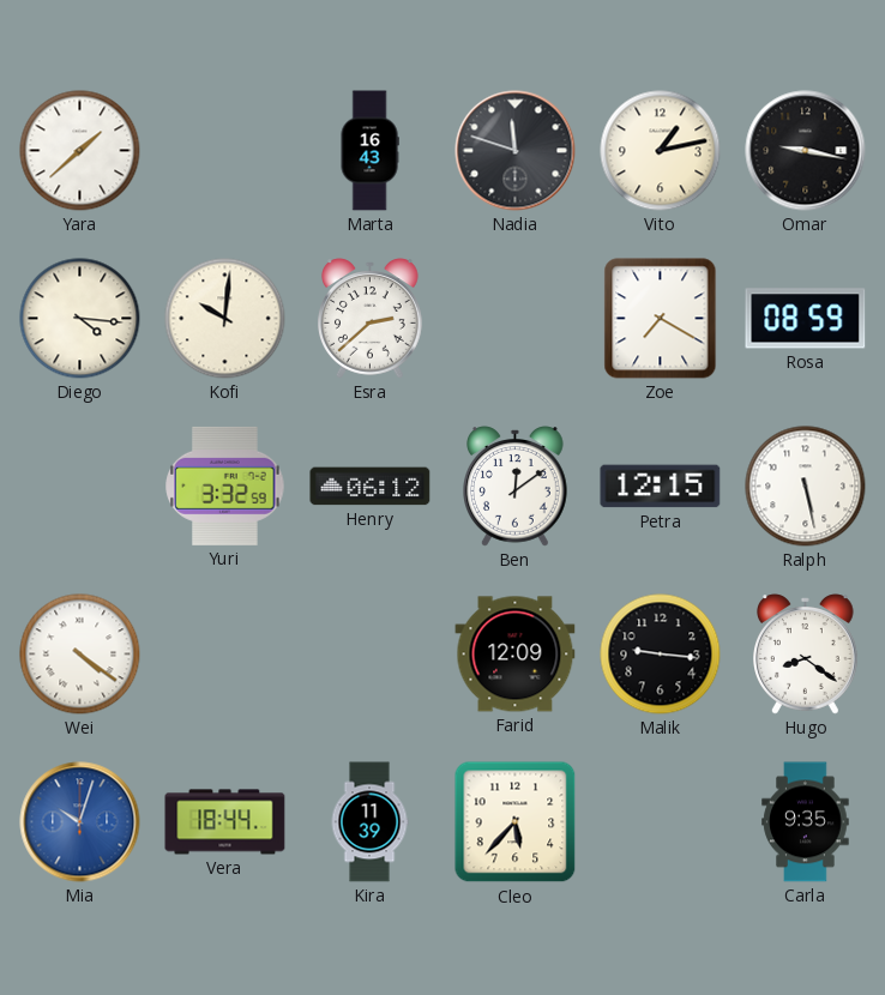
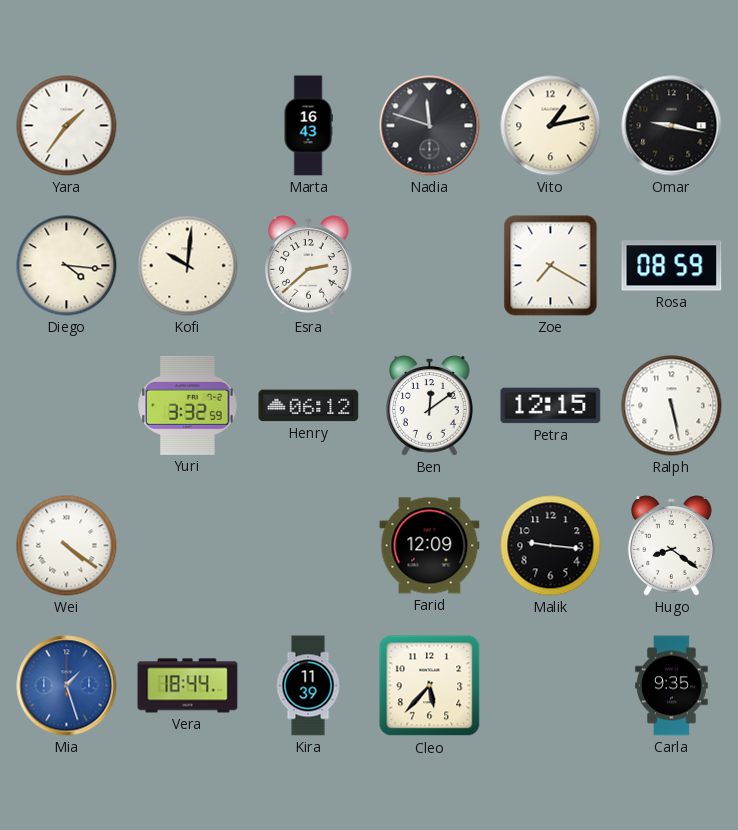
Yara: 1:38 -> 1:36
Mia: 10:03 -> 1:27
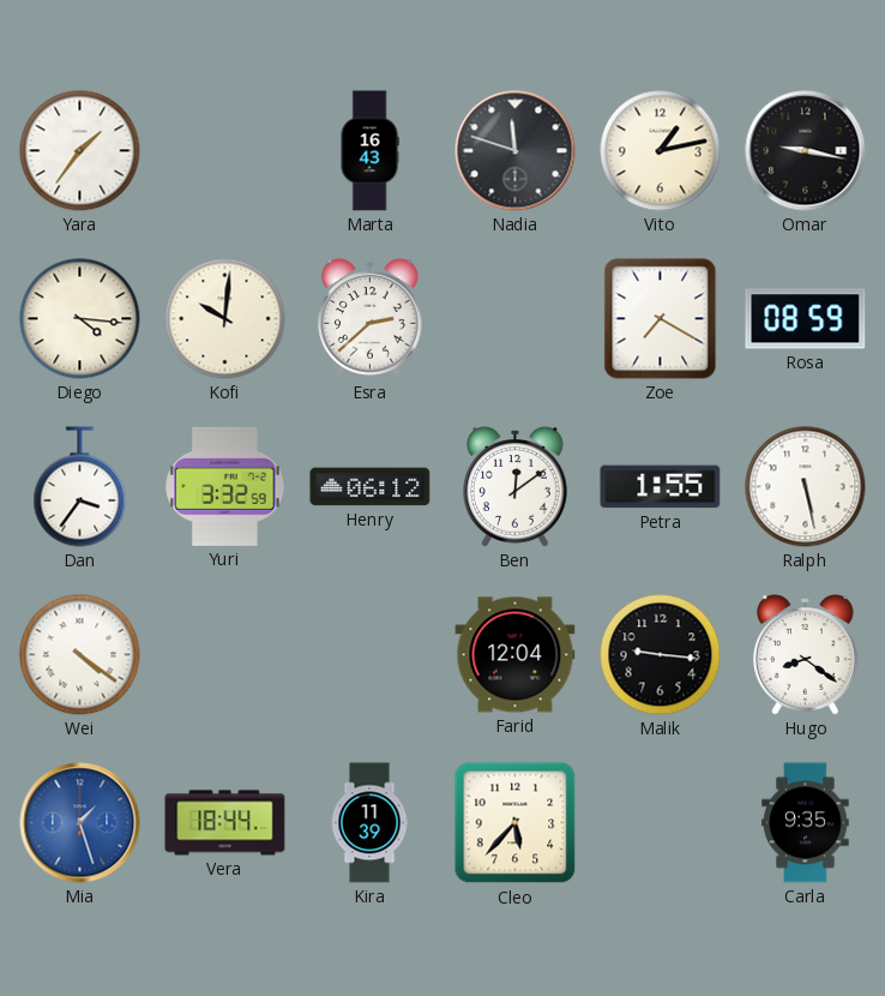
Dan: none -> 3:36
Petra: 12:15 -> 1:55
Farid: 12:09 -> 12:04
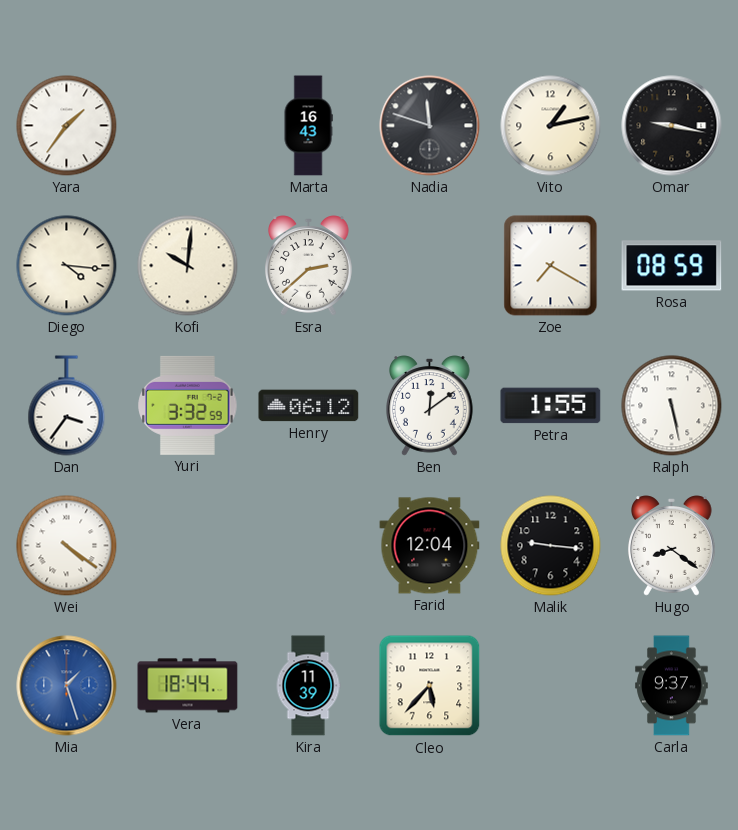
Carla: 9:35 -> 9:37
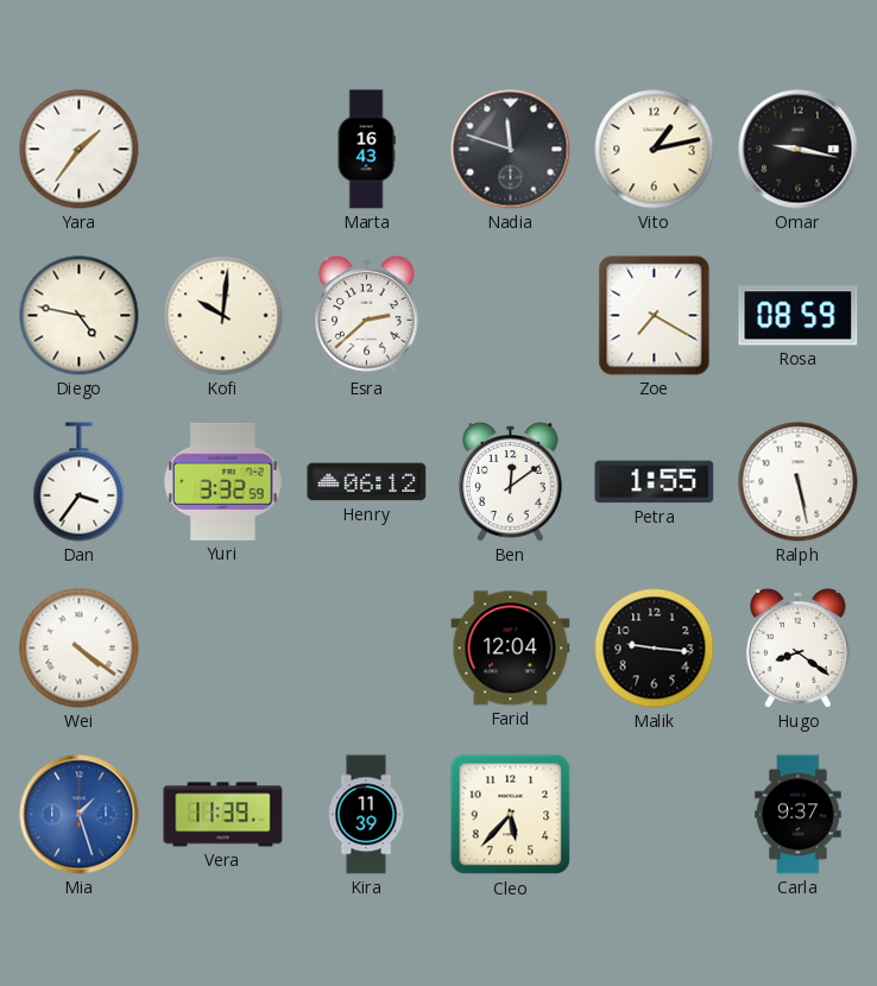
Diego: 4:16 -> 4:47
Vera: 18:44 -> 11:39
